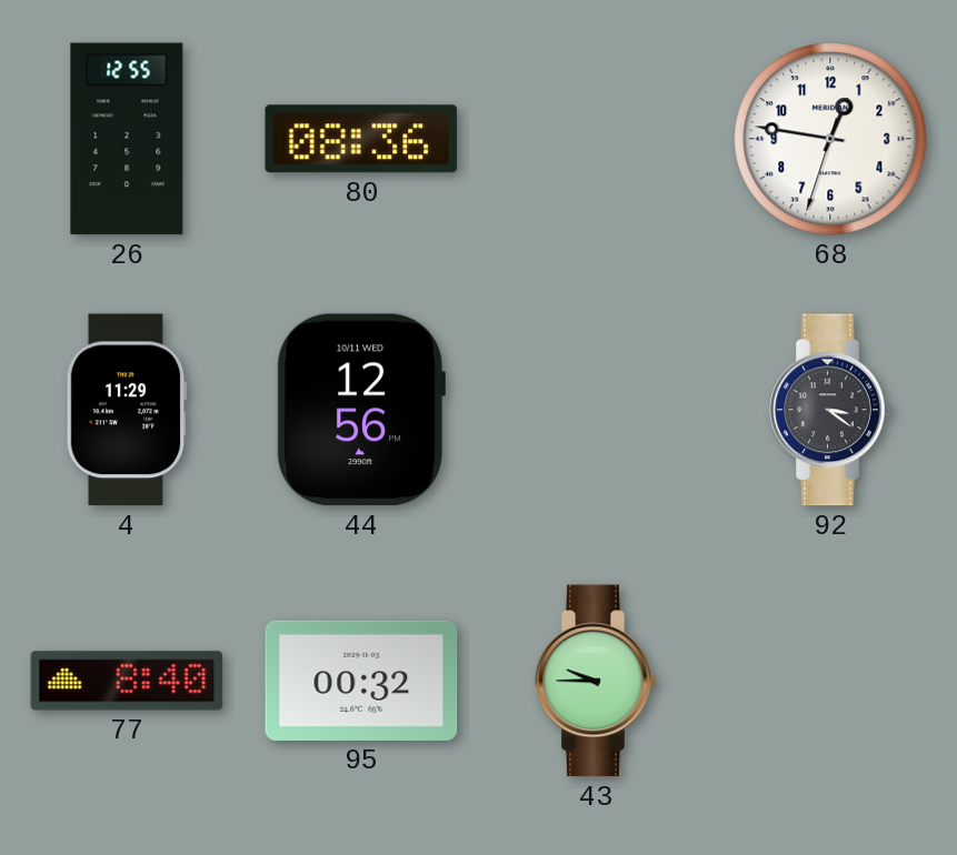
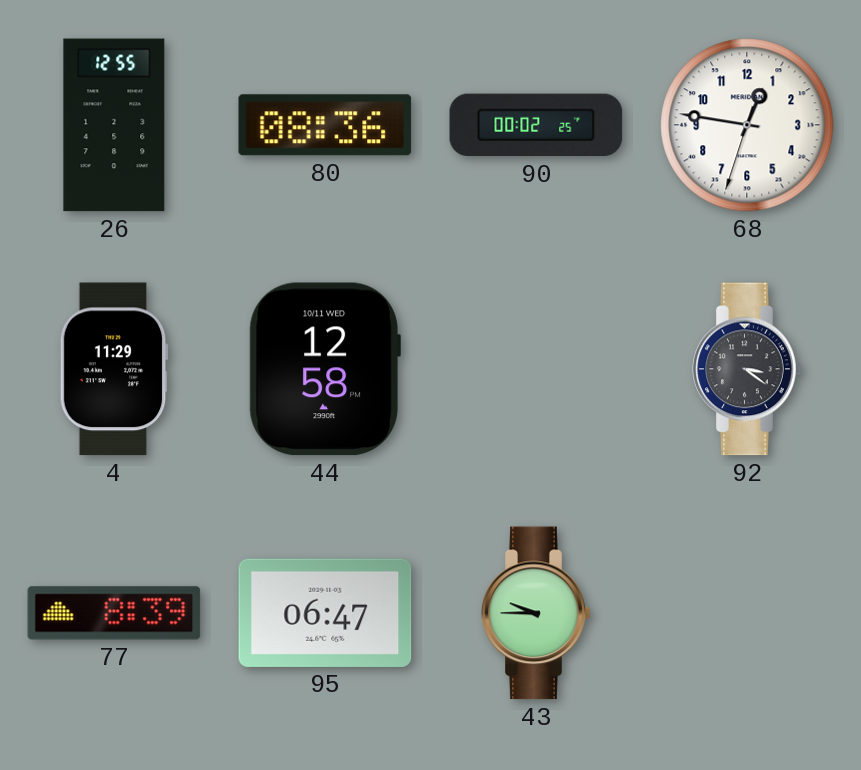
90: none -> 00:02
44: 12:56 -> 12:58
77: 8:40 -> 8:39
95: 00:32 -> 06:47
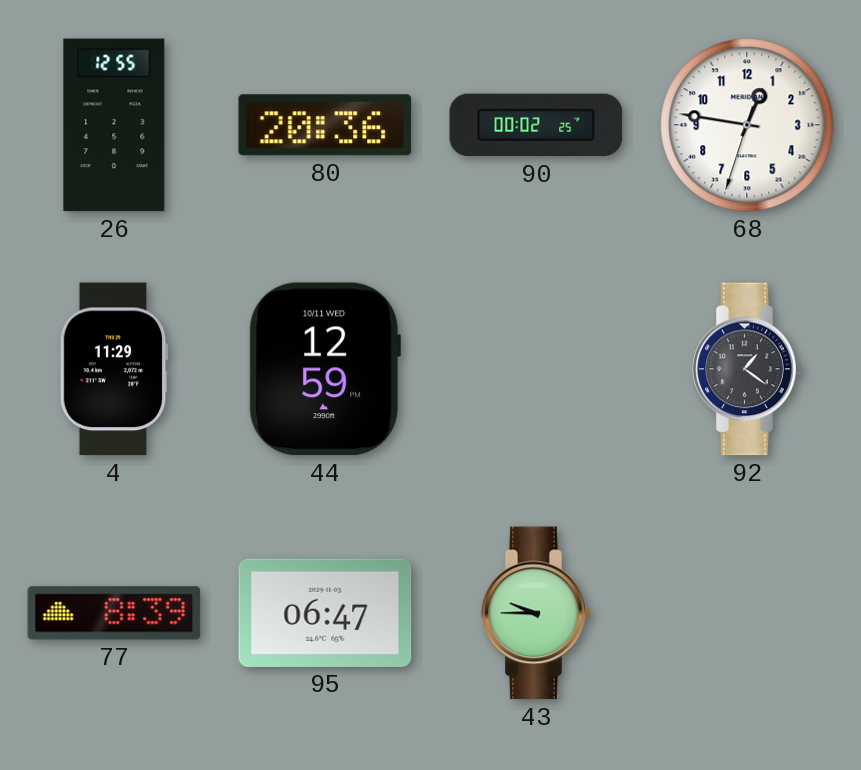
80: 08:36 -> 20:36
44: 12:58 -> 12:59
92: 3:21 -> 1:21
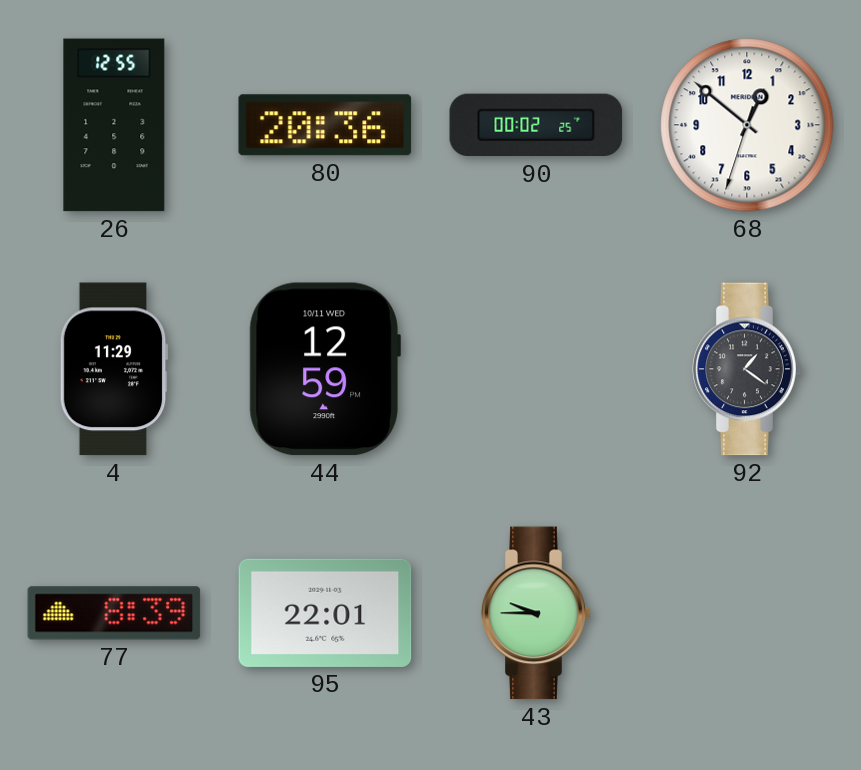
68: 12:46 -> 12:51
95: 06:47 -> 22:01
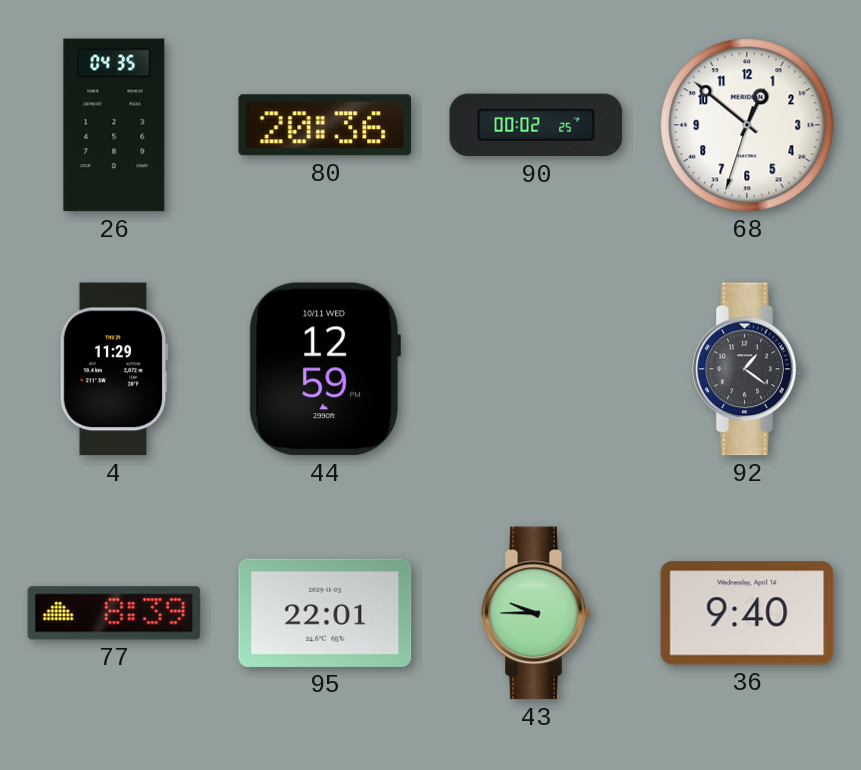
26: 12:55 -> 04:35
36: none -> 9:40
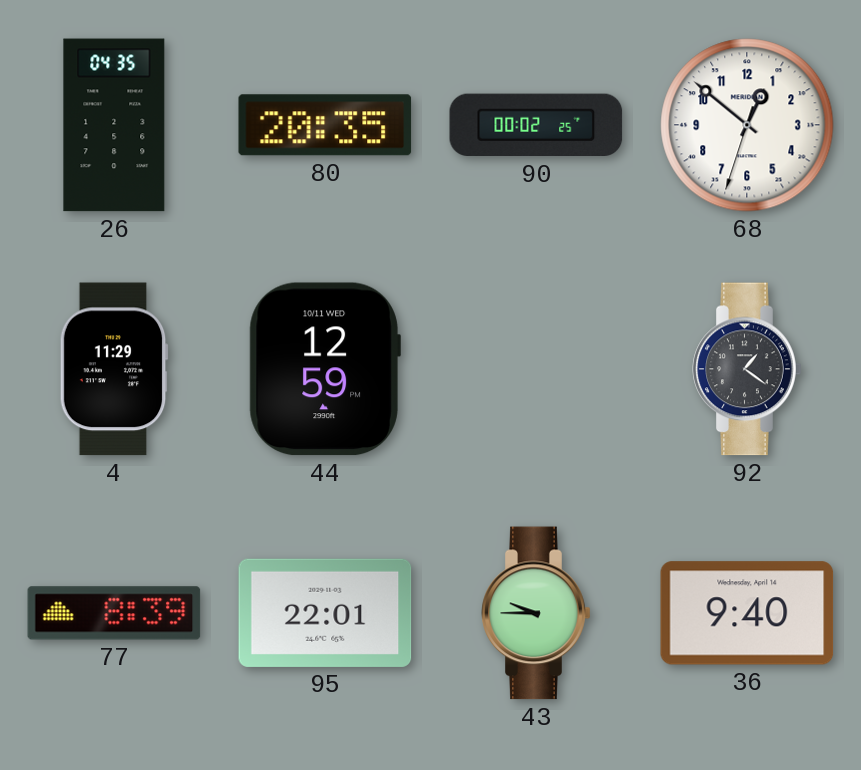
80: 20:36 -> 20:35
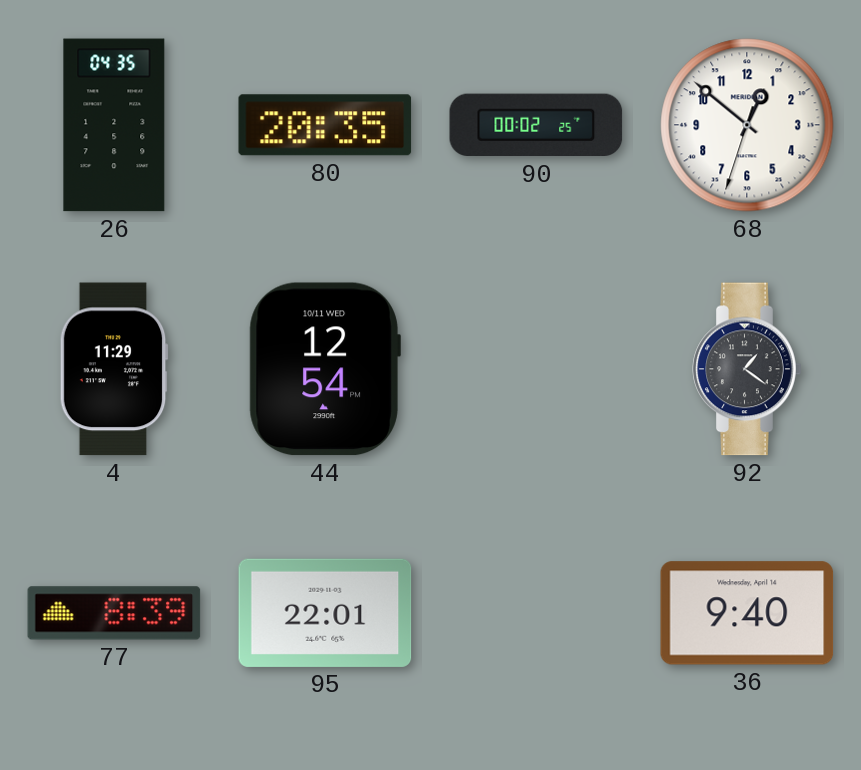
44: 12:59 -> 12:54
43: 9:45 -> none
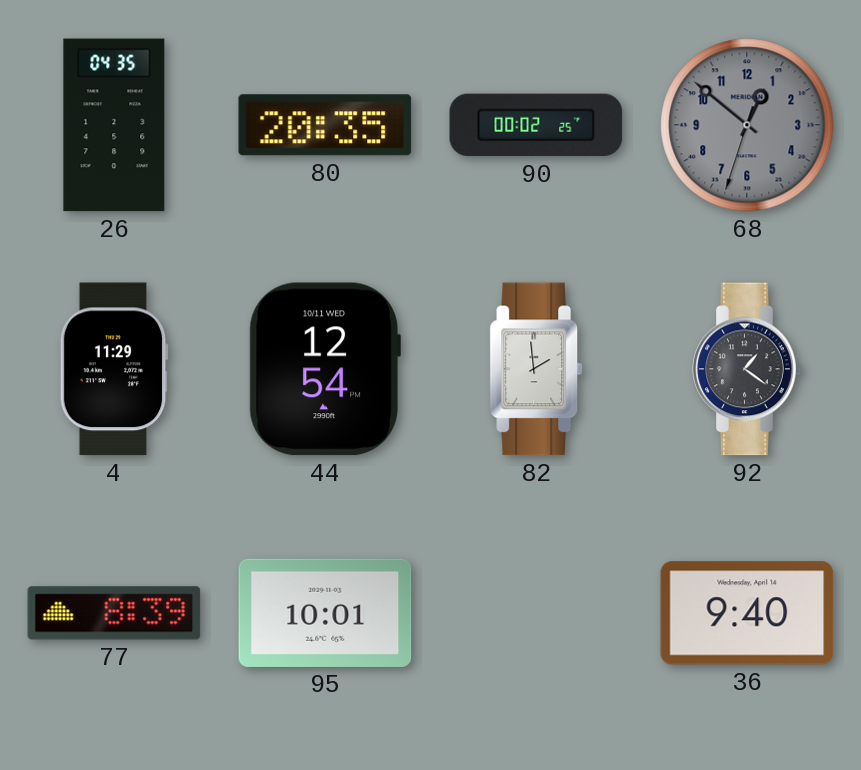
68 dial: white -> grey
82: none -> 1:59
95: 22:01 -> 10:01
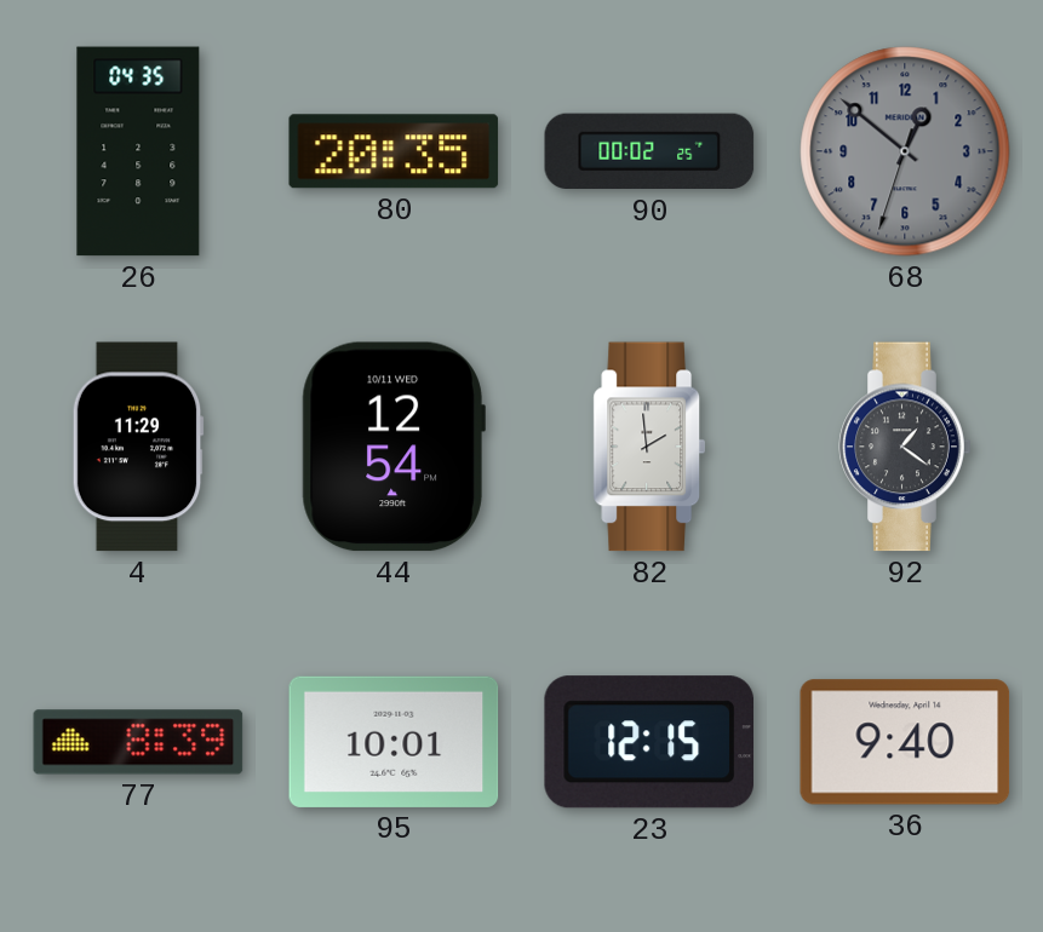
23: none -> 12:15
